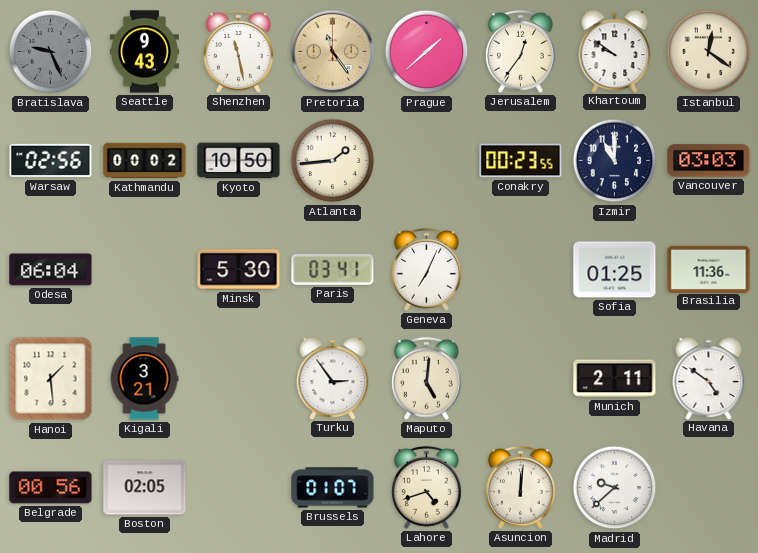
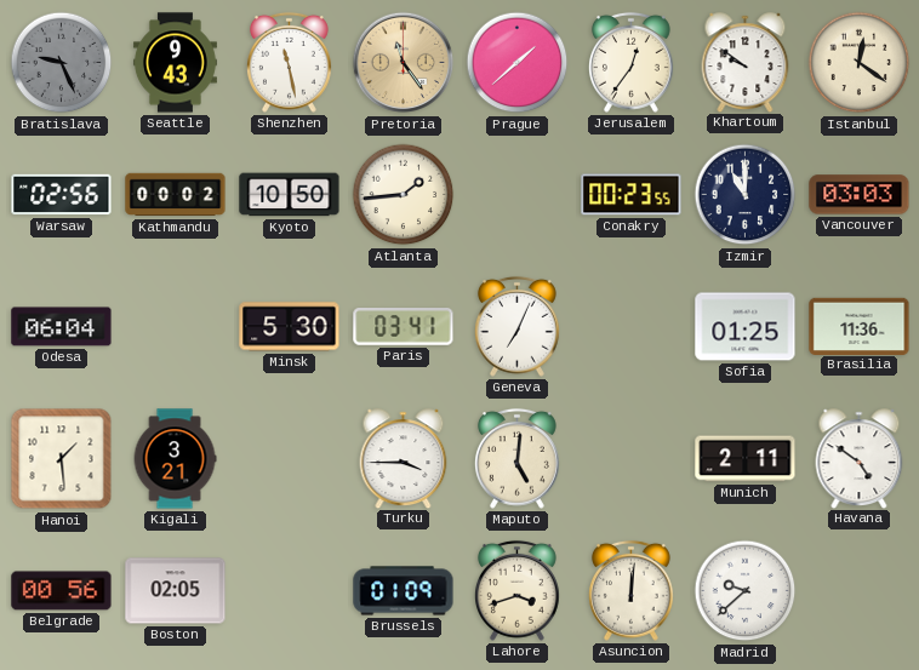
Turku: 2:54 -> 3:45
Brussels: 01:07 -> 01:09
Lahore: 4:42 -> 3:42
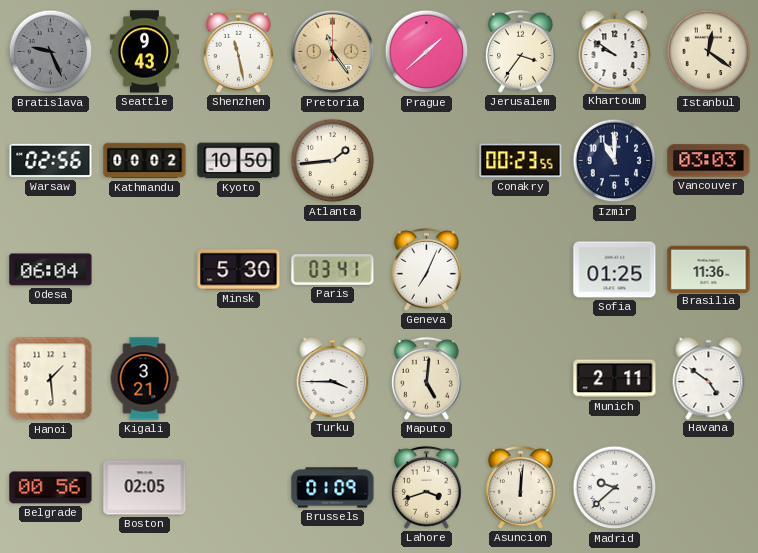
Jerusalem: 12:36 -> 3:36
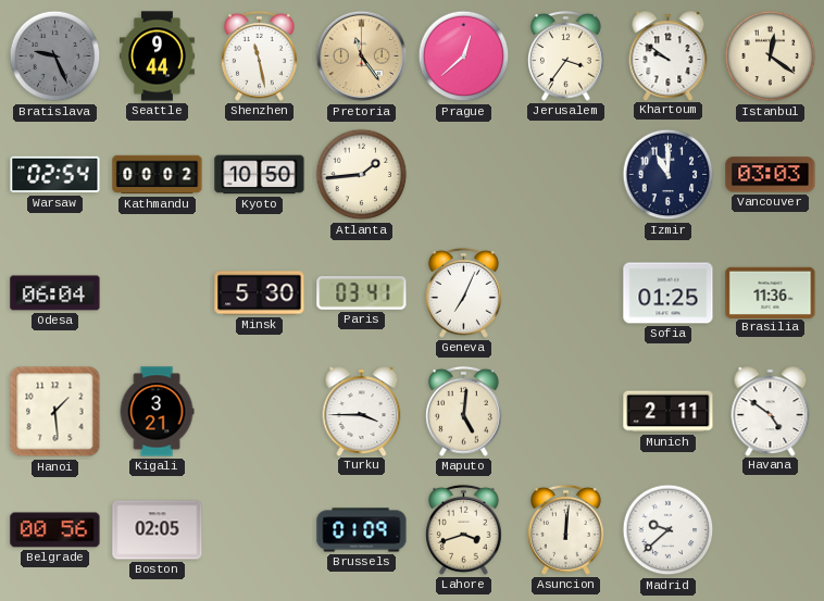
Seattle: 9:43 -> 9:44
Prague: 1:38 -> 12:38
Warsaw: 02:56 -> 02:54
Conakry: 00:23 -> none
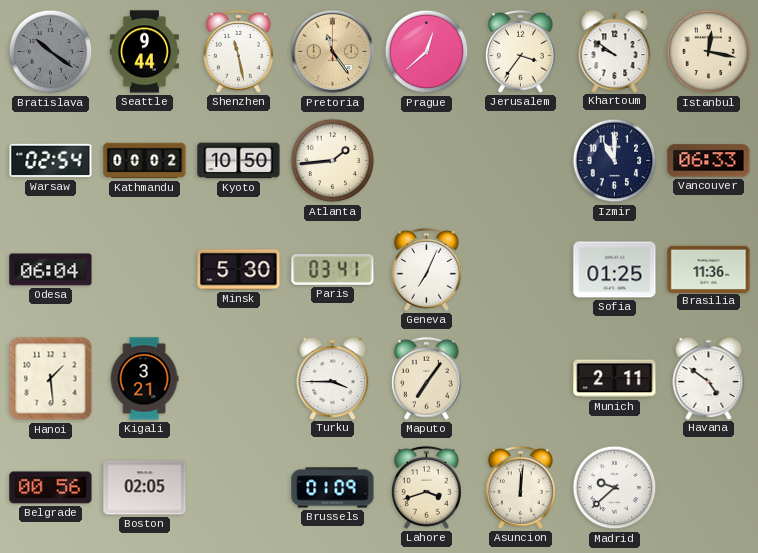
Bratislava: 9:26 -> 10:21
Istanbul: 12:21 -> 12:17
Vancouver: 03:03 -> 06:33
Maputo: 5:01 -> 7:06
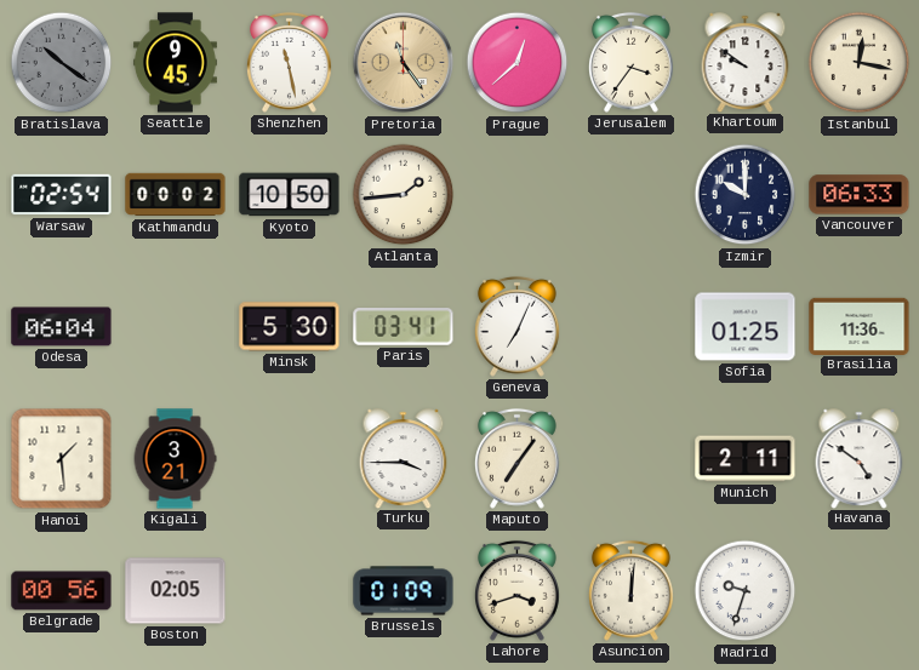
Seattle: 9:44 -> 9:45
Izmir: 11:00 -> 10:00
Madrid: 9:38 -> 9:33
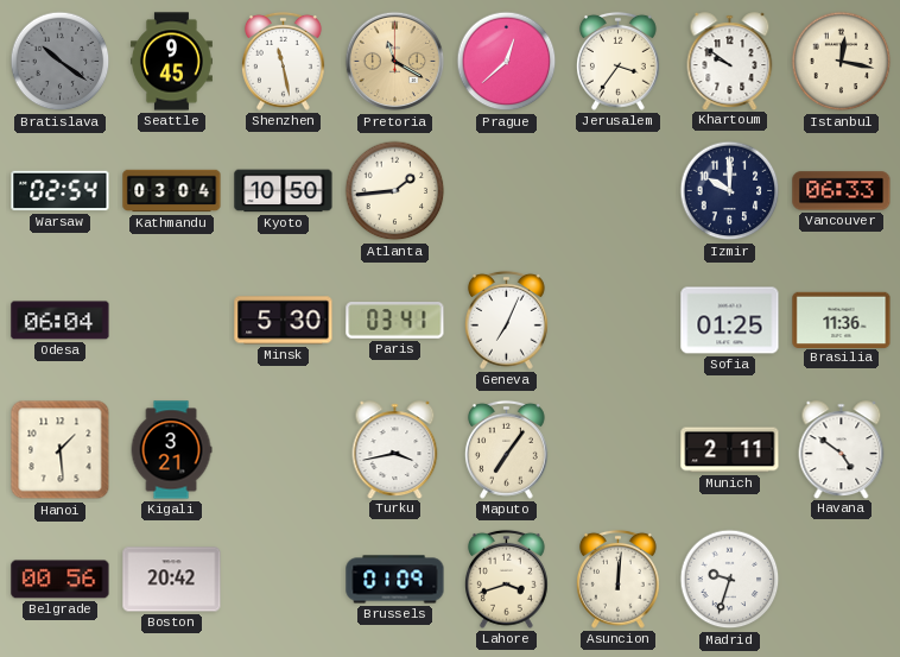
Pretoria: 11:24 -> 11:20
Kathmandu: 00:02 -> 03:04
Turku: 3:45 -> 3:43
Boston: 02:05 -> 20:42
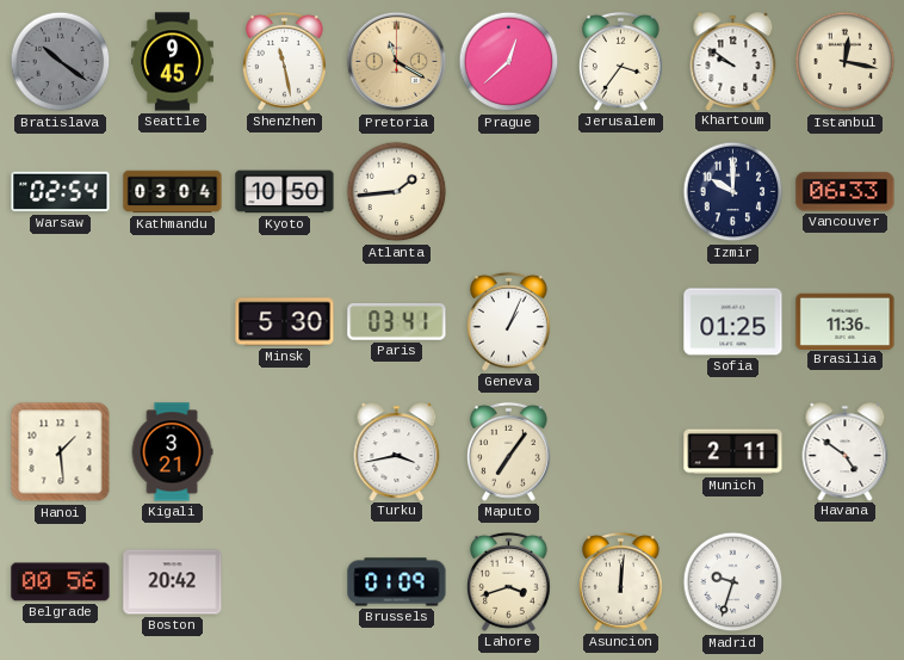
Odesa: 06:04 -> none
Geneva: 7:04 -> 1:04
